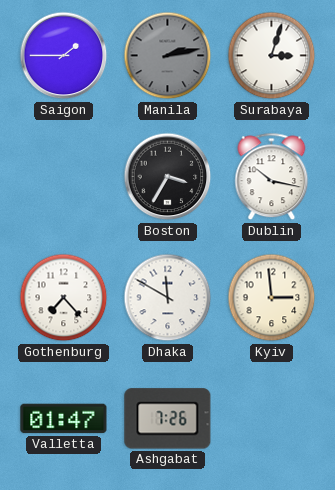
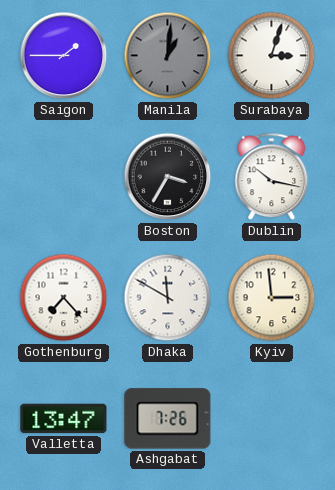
Manila: 2:13 -> 1:01
Valletta: 01:47 -> 13:47
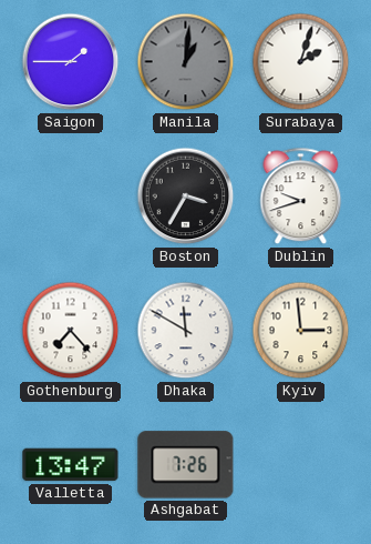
Surabaya: 3:03 -> 2:03
Dublin: 10:17 -> 9:42
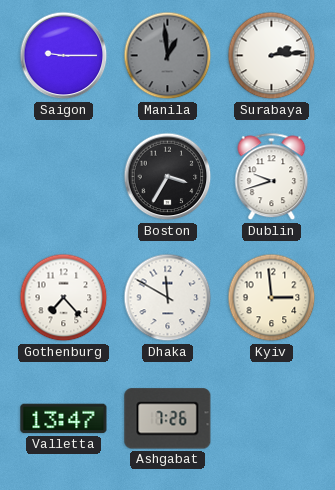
Saigon: 1:45 -> 9:15
Manila: 1:01 -> 12:59
Surabaya: 2:03 -> 2:14
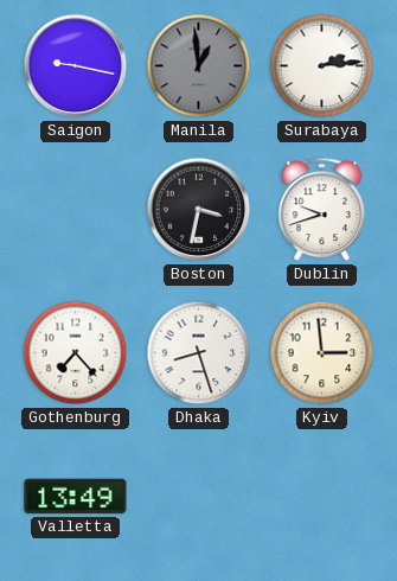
Saigon: 9:15 -> 9:17
Boston: 3:35 -> 3:32
Dhaka: 11:50 -> 8:27
Valletta: 13:47 -> 13:49
Ashgabat: 7:26 -> none
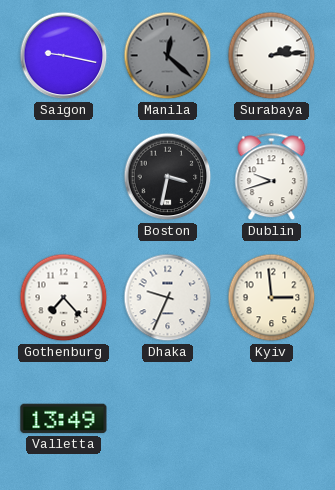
Manila: 12:59 -> 12:22
Dhaka: 8:27 -> 9:34
